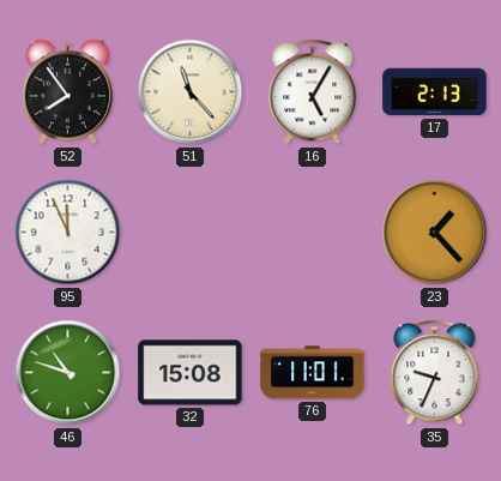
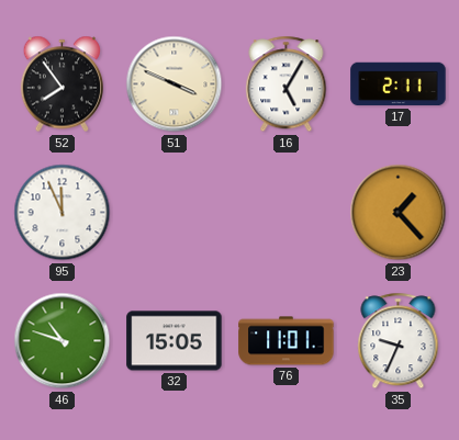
51: 11:23 -> 3:49
17: 2:13 -> 2:11
32: 15:08 -> 15:05
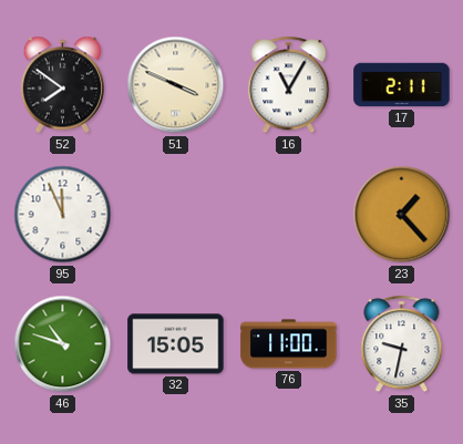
52: 7:54 -> 7:51
16: 5:05 -> 11:05
76: 11:01 -> 11:00
35: 9:34 -> 9:32
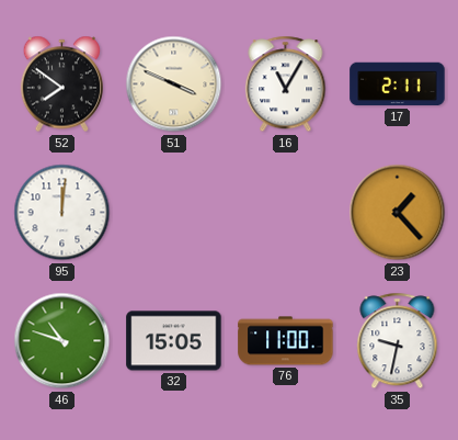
95: 11:56 -> 12:01
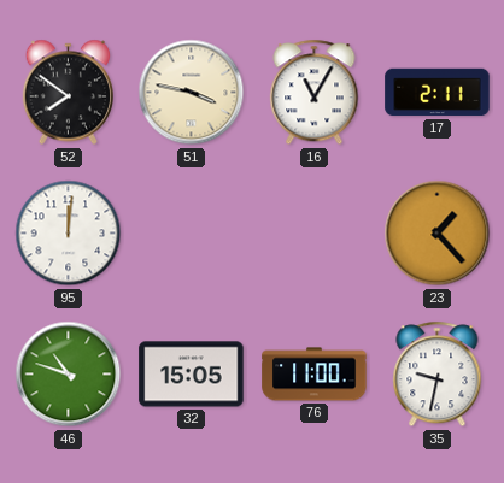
51: 3:49 -> 3:47
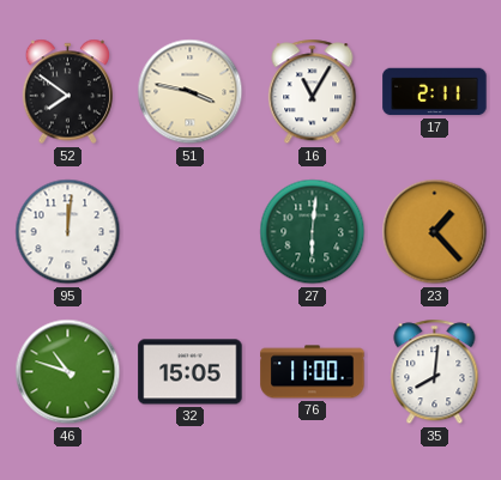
27: none -> 6:01
35: 9:32 -> 8:01
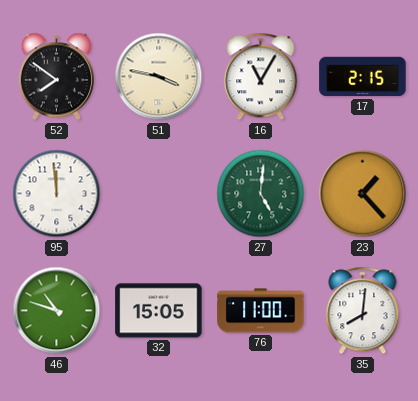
17: 2:11 -> 2:15
95: 12:01 -> 11:59
27: 6:01 -> 5:01
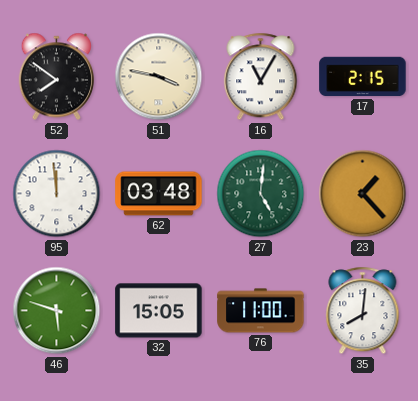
62: none -> 03:48
46: 10:48 -> 5:48
